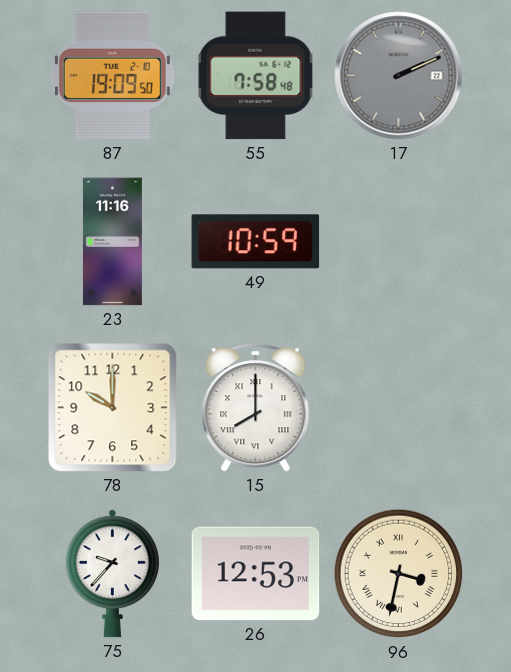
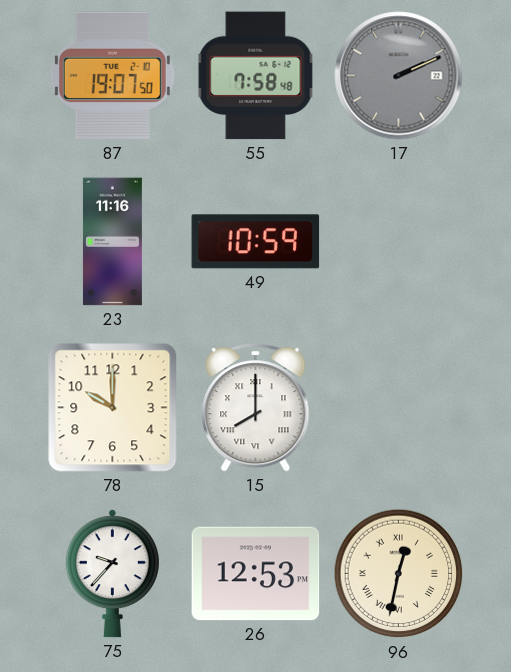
87: 19:09 -> 19:07
96: 3:32 -> 12:32
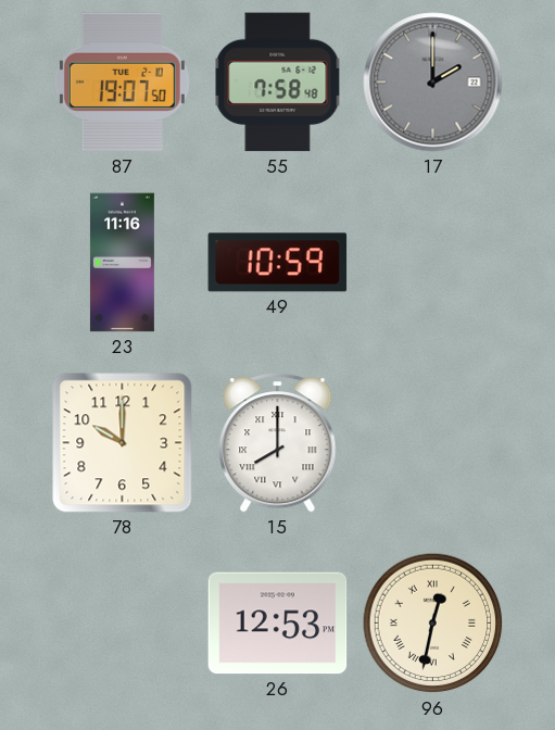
17: 2:11 -> 2:00
75: 9:37 -> none
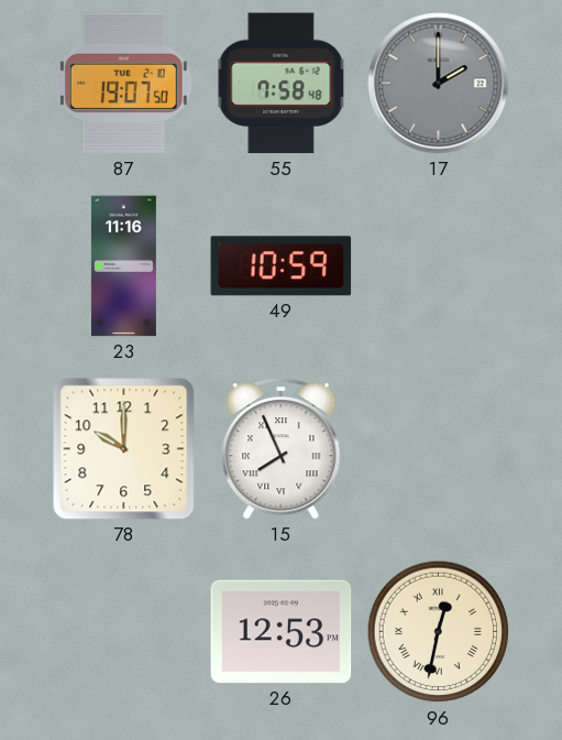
15: 8:00 -> 7:56
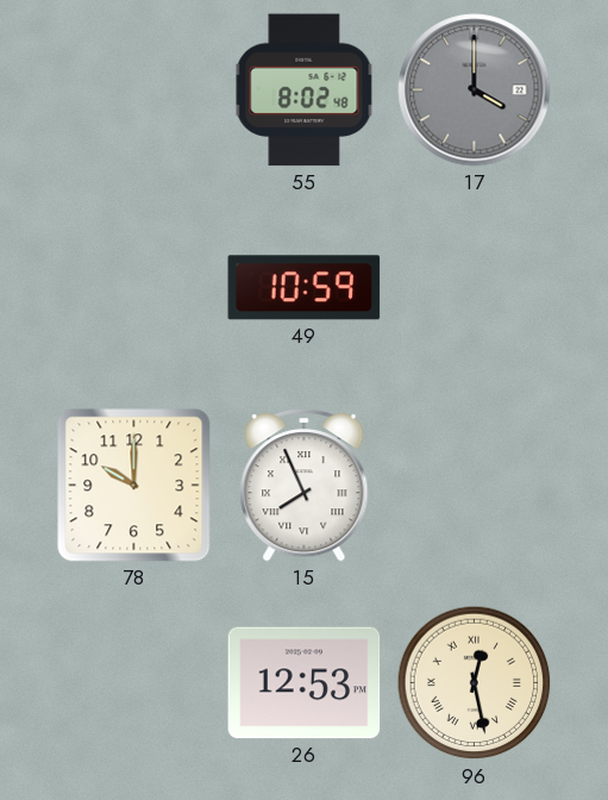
87: 19:07 -> none
55: 7:58 -> 8:02
17: 2:00 -> 4:00
23: 11:16 -> none
96: 12:32 -> 12:28
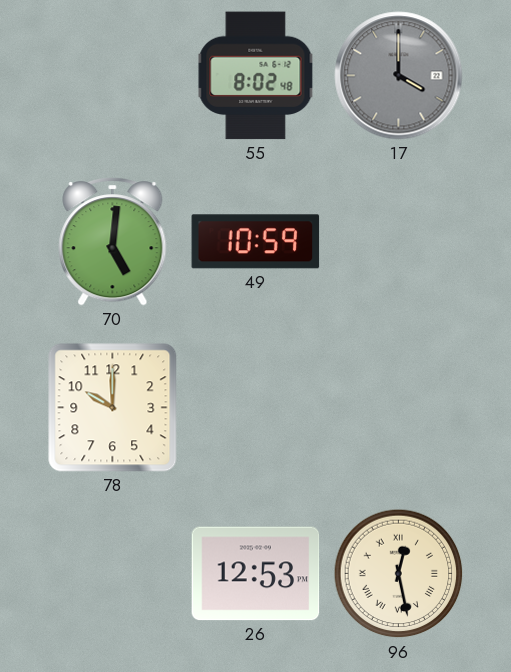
70: none -> 5:01
15: 7:56 -> none
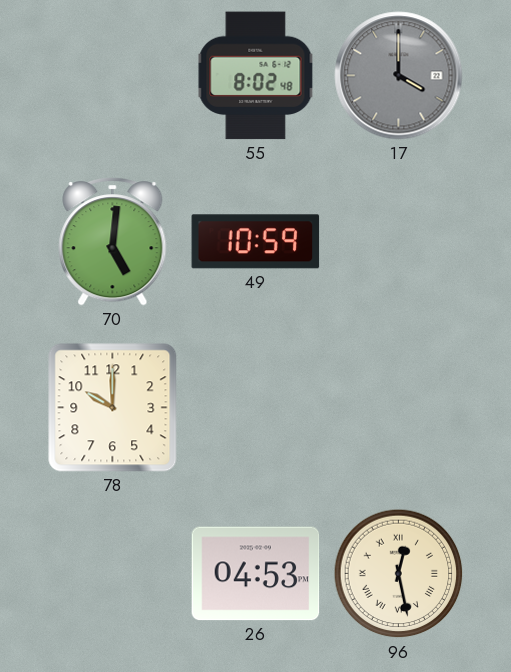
26: 12:53 -> 04:53
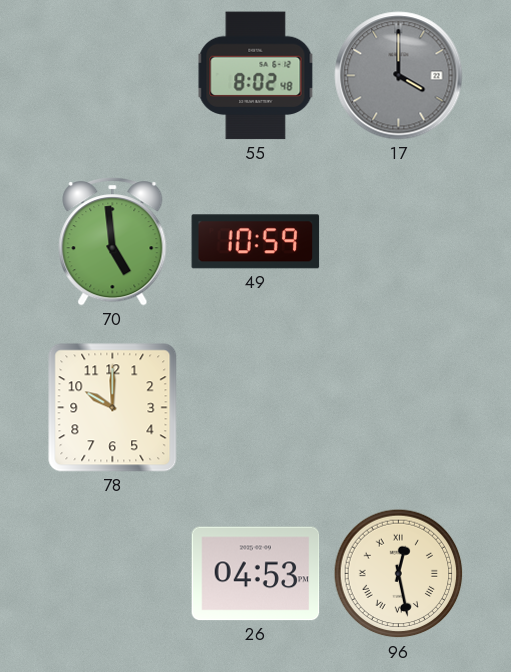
70: 5:01 -> 4:59
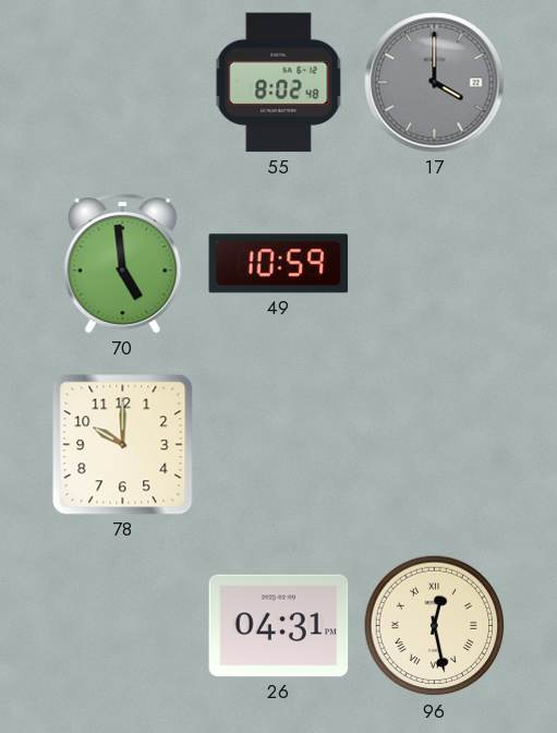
26: 04:53 -> 04:31
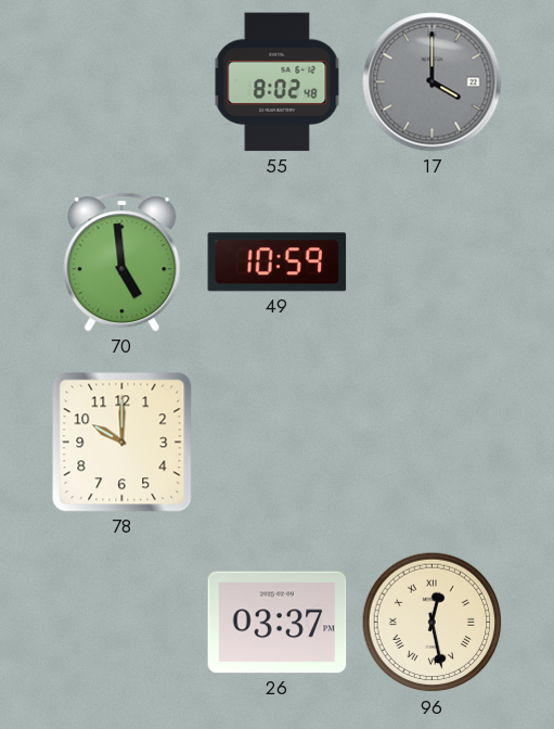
26: 04:31 -> 03:37
